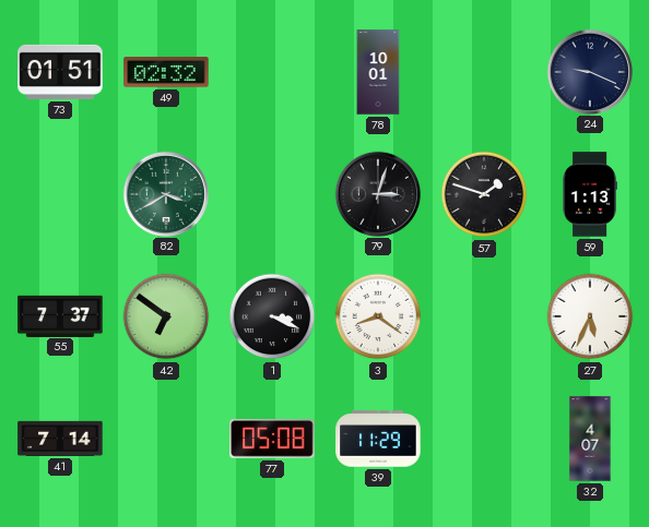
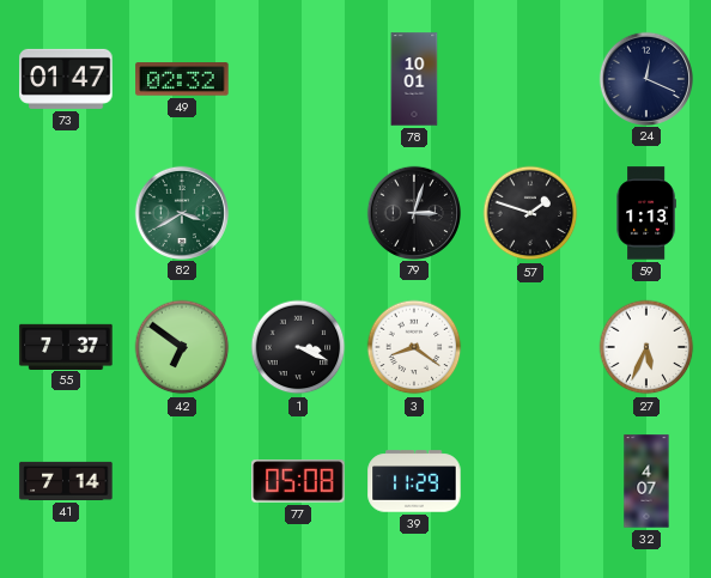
73: 01:51 -> 01:47
24: 9:19 -> 12:19
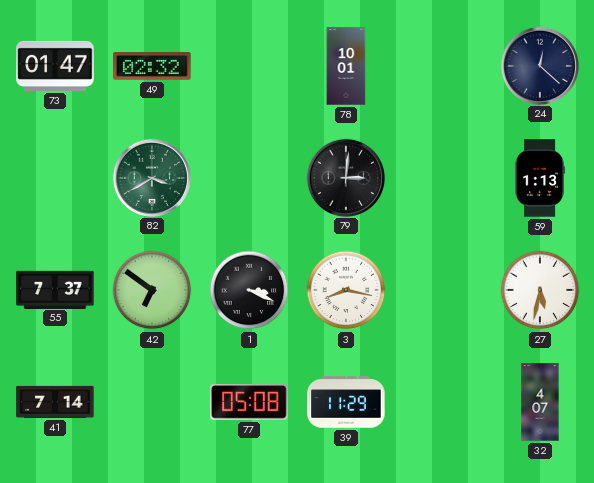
24: 12:19 -> 12:22
79: 3:03 -> 3:01
57: 1:48 -> none
3: 8:21 -> 8:17
27: 5:34 -> 5:32
